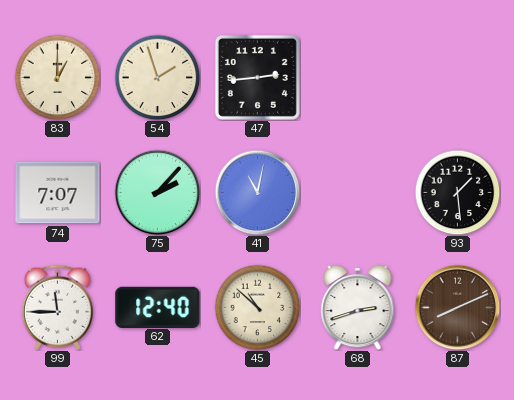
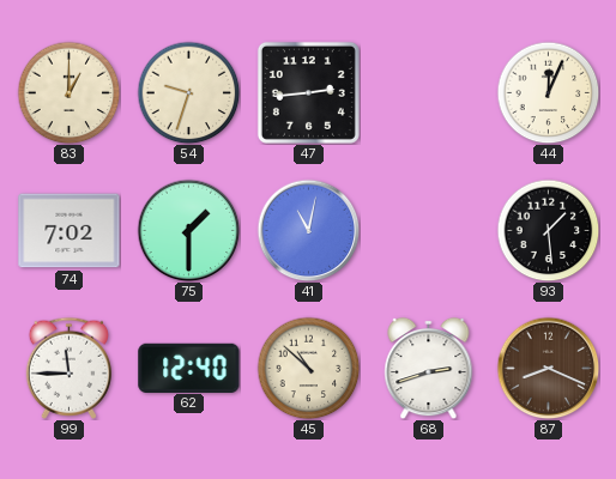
54: 1:57 -> 9:33
44: none -> 12:04
74: 7:07 -> 7:02
75: 2:07 -> 1:30
87: 8:11 -> 8:19
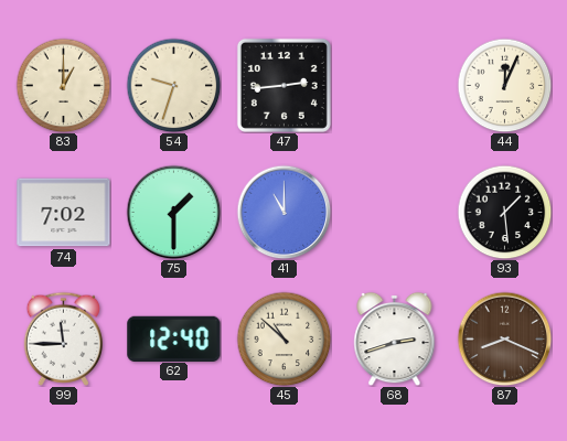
41: 11:02 -> 11:00
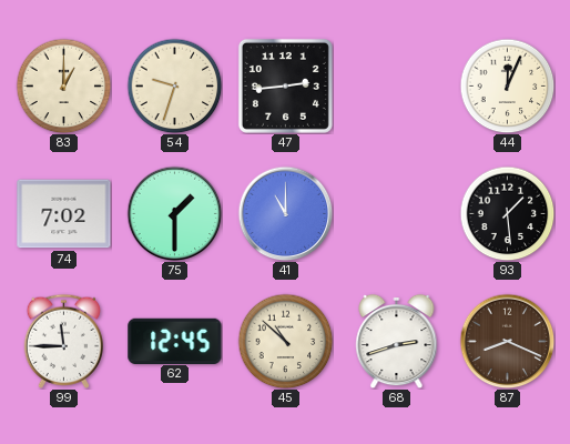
62: 12:40 -> 12:45
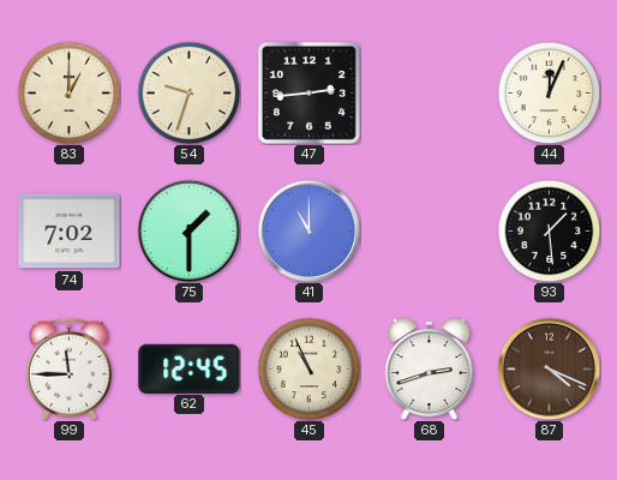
45: 10:52 -> 10:56
87: 8:19 -> 4:19
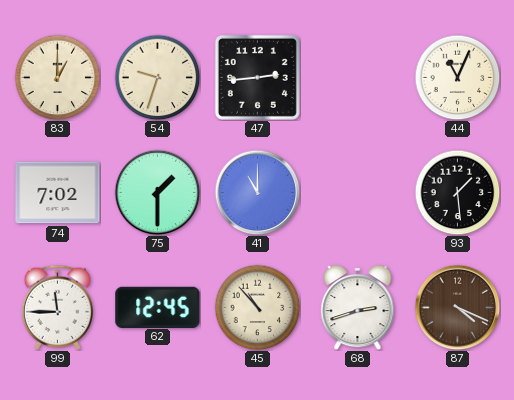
44: 12:04 -> 11:04
45: 10:56 -> 10:53
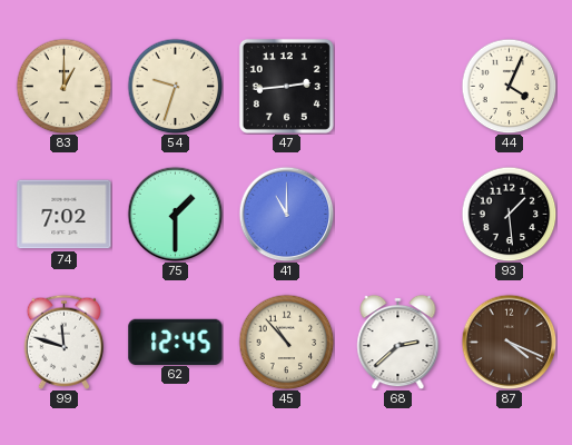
44: 11:04 -> 4:04
99: 11:45 -> 11:48
68: 2:42 -> 2:38
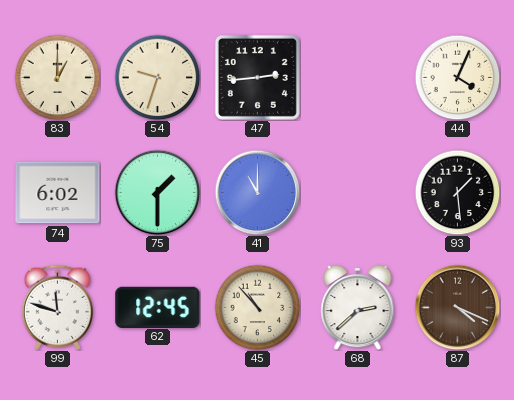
74: 7:02 -> 6:02
